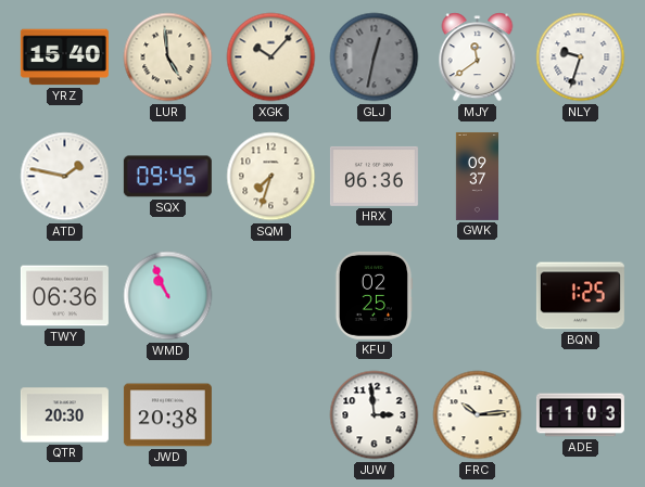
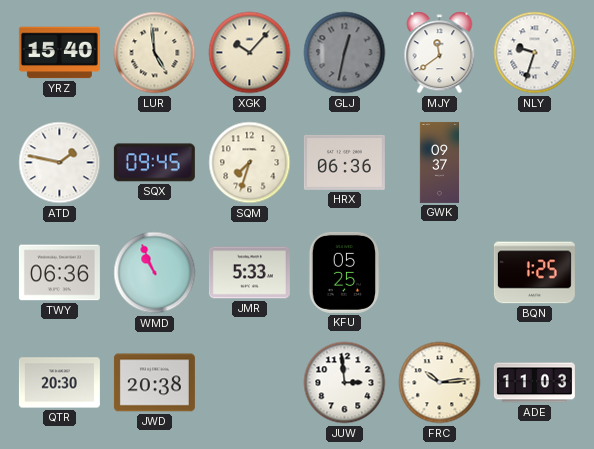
JMR: none -> 5:33
KFU: 02:25 -> 05:25
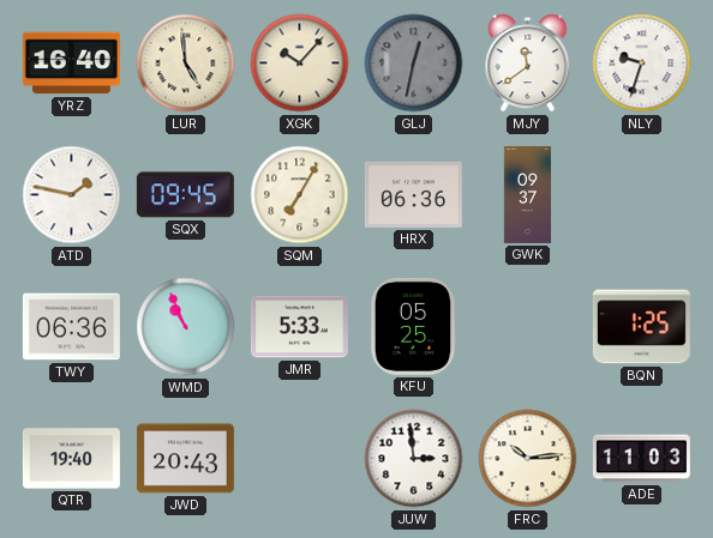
YRZ: 15:40 -> 16:40
SQM: 7:33 -> 7:05
QTR: 20:30 -> 19:40
JWD: 20:38 -> 20:43
